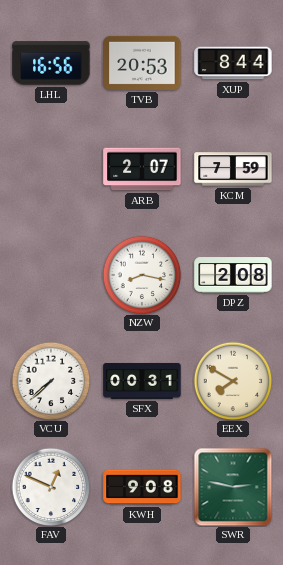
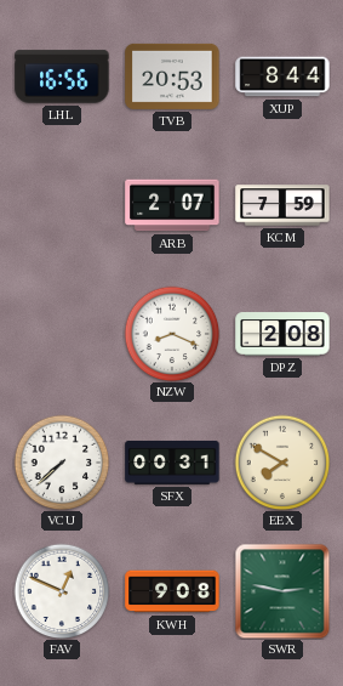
NZW: 8:17 -> 8:19
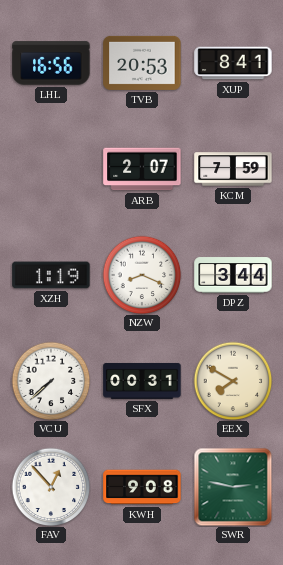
XUP: 8:44 -> 8:41
XZH: none -> 1:19
DPZ: 2:08 -> 3:44
FAV: 12:49 -> 12:53
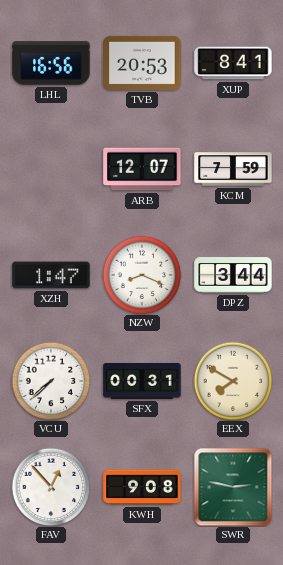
ARB: 2:07 -> 12:07
XZH: 1:19 -> 1:47
